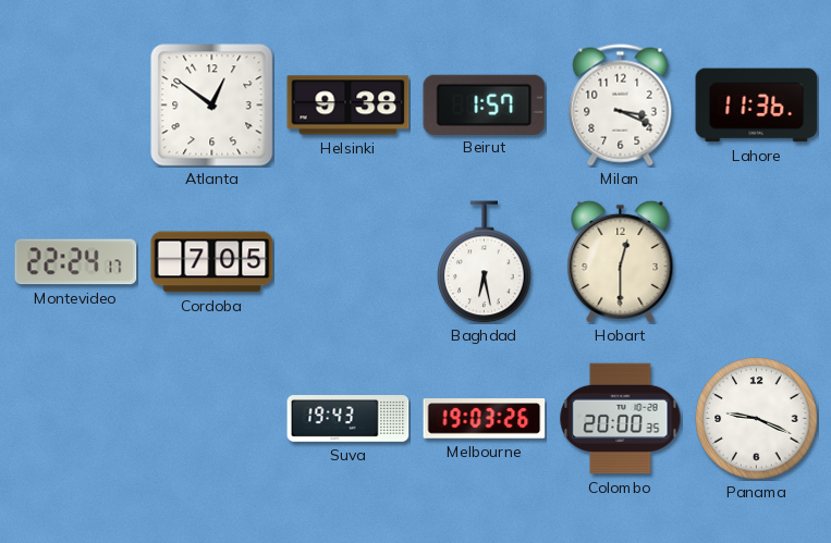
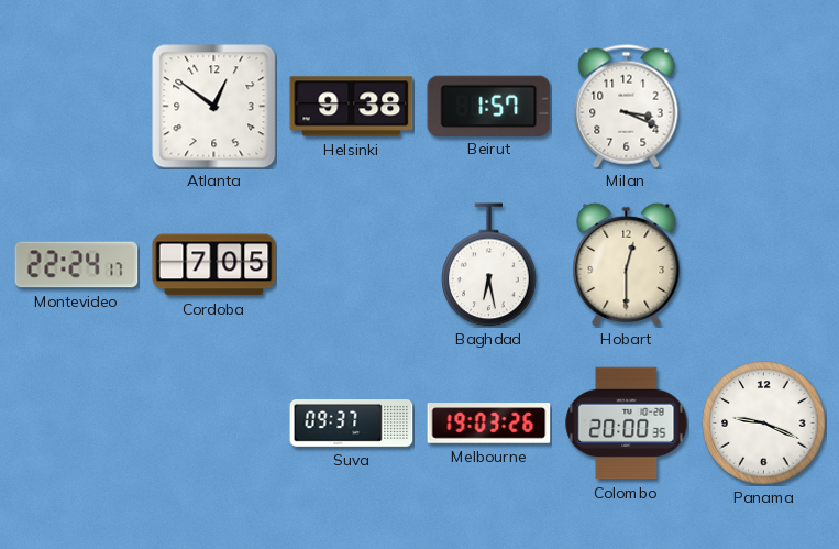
Lahore: 11:36 -> none
Suva: 19:43 -> 09:37
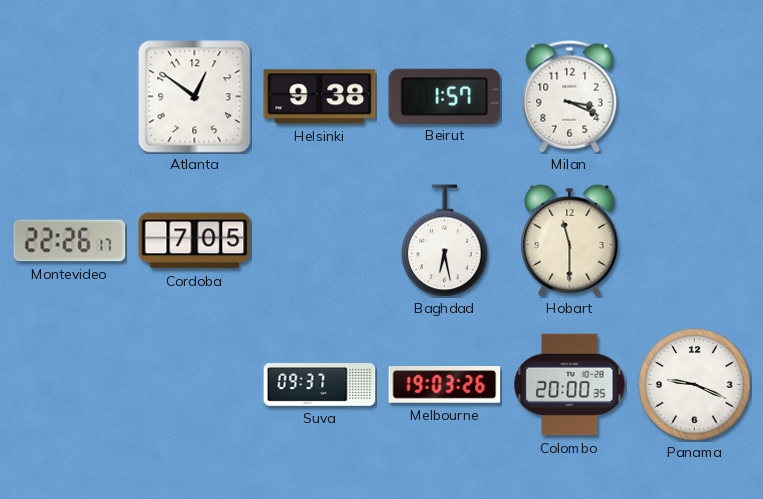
Montevideo: 22:24 -> 22:26
Hobart: 12:30 -> 11:30
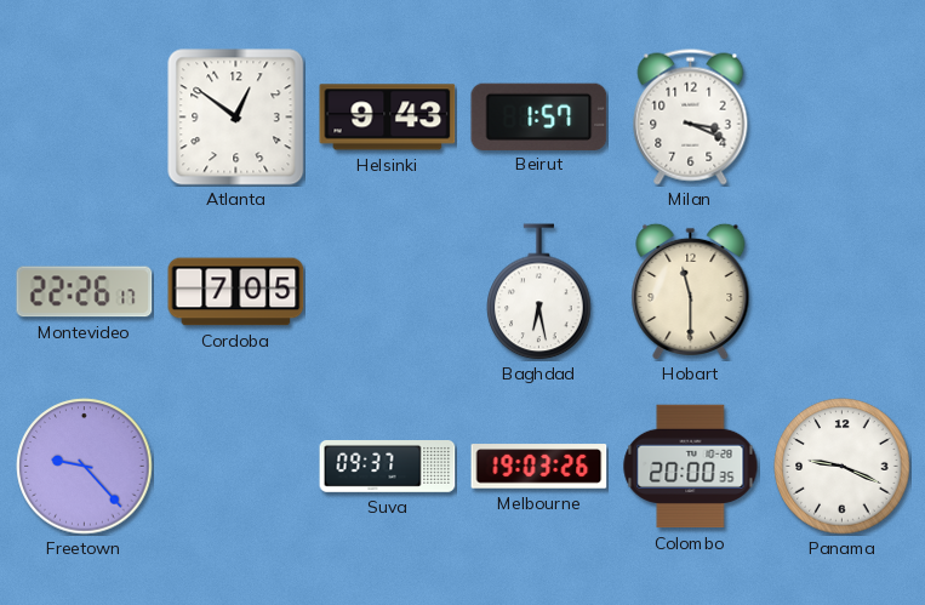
Helsinki: 9:38 -> 9:43
Freetown: none -> 9:23
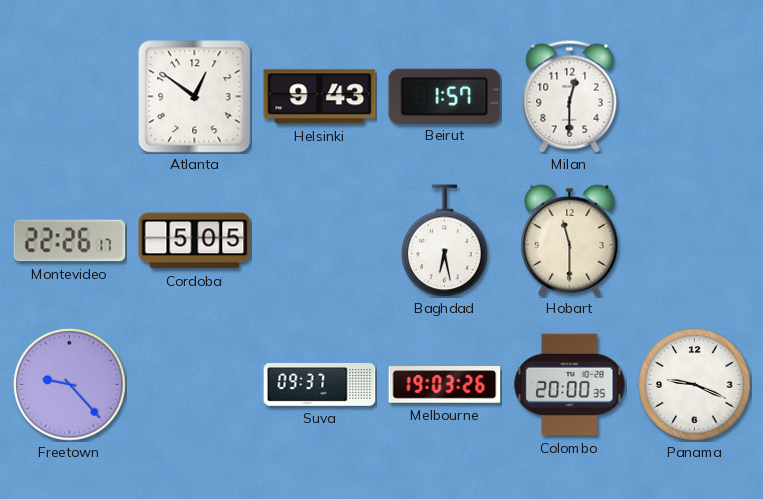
Milan: 3:19 -> 12:30
Cordoba: 7:05 -> 5:05
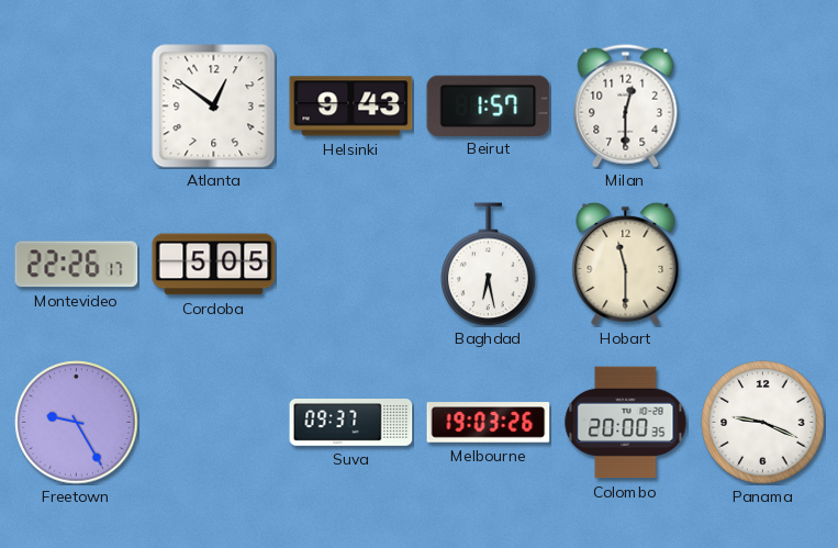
Freetown: 9:23 -> 9:25
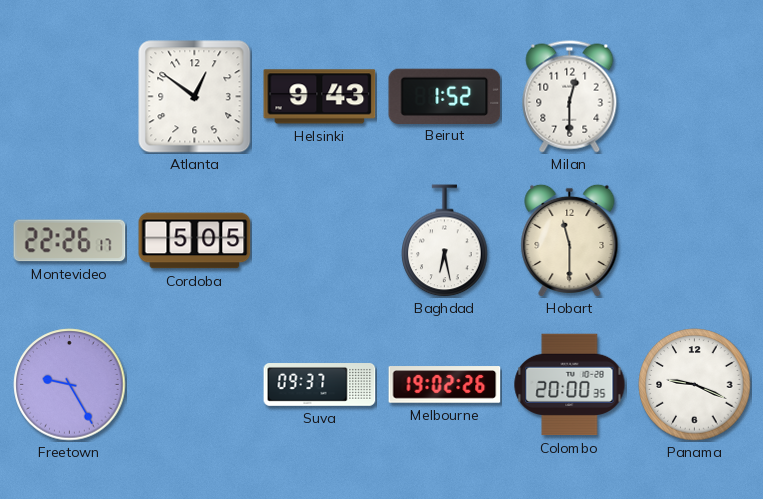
Beirut: 1:57 -> 1:52
Melbourne: 19:03 -> 19:02
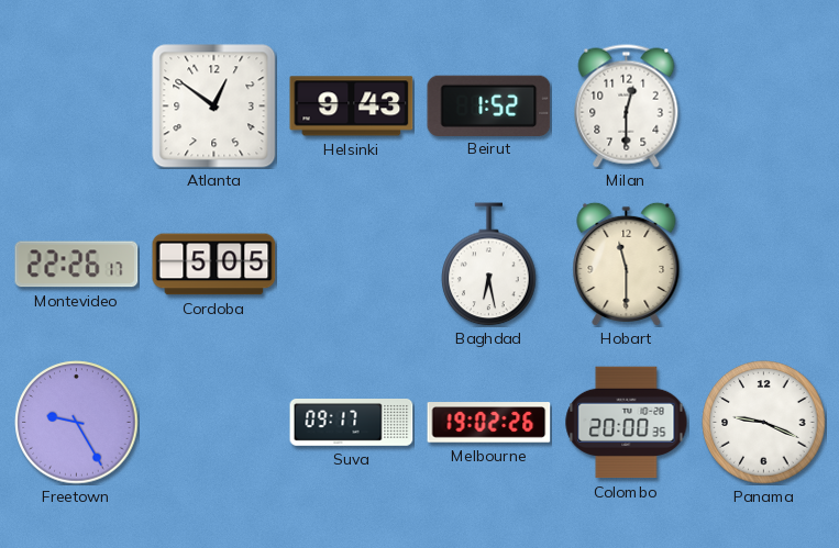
Suva: 09:37 -> 09:17
